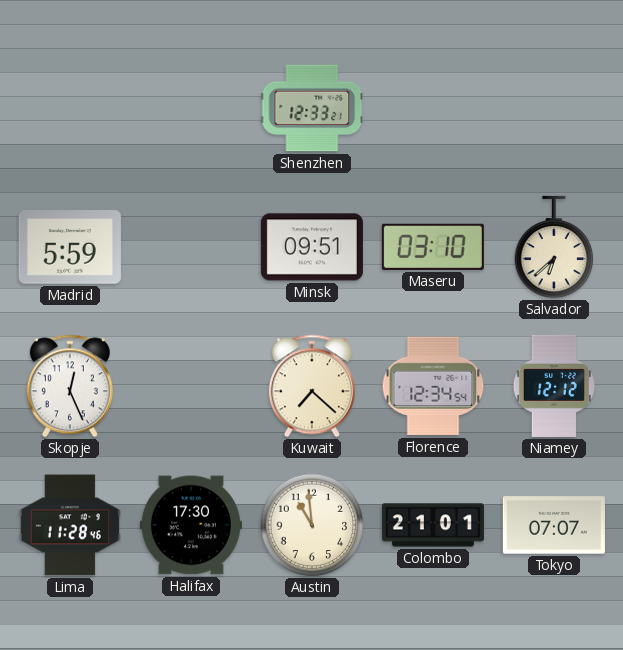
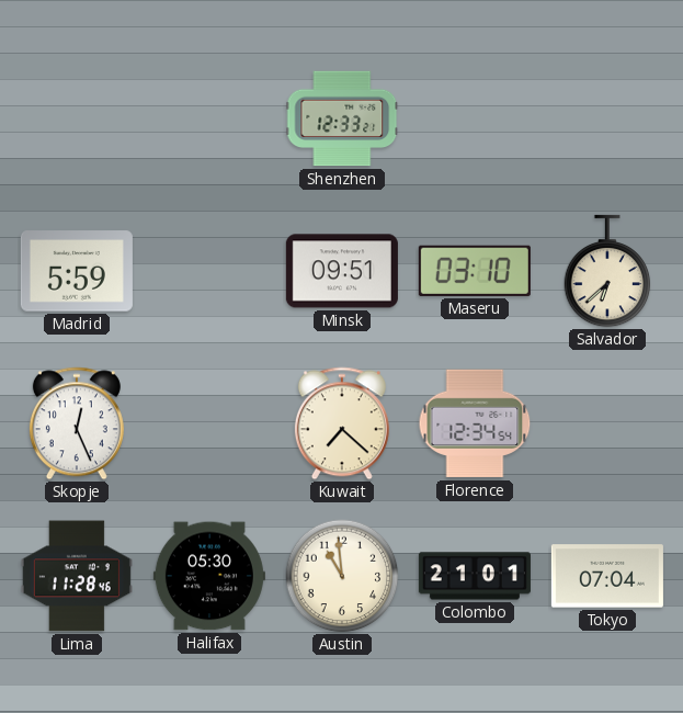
Niamey: 12:12 -> none
Halifax: 17:30 -> 05:30
Tokyo: 07:07 -> 07:04
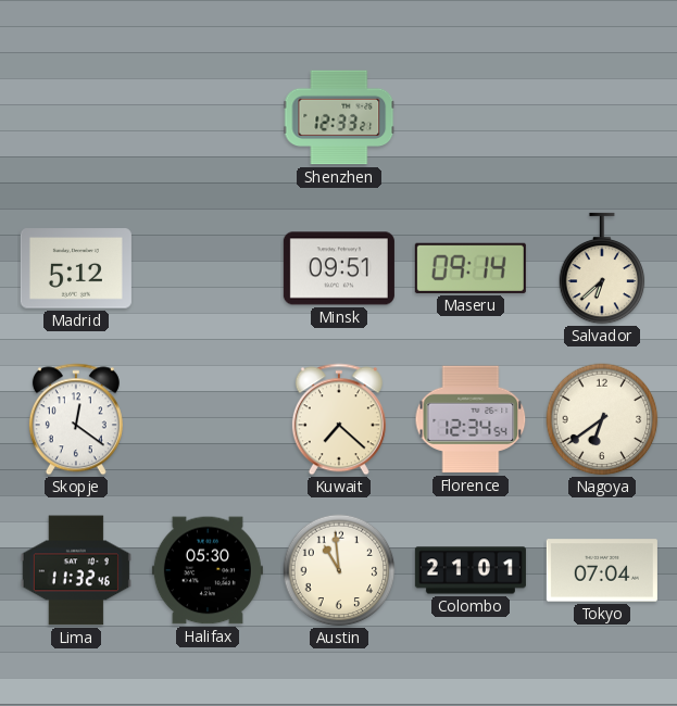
Madrid: 5:59 -> 5:12
Maseru: 03:10 -> 09:14
Skopje: 12:26 -> 12:21
Nagoya: none -> 6:39
Lima: 11:28 -> 11:32
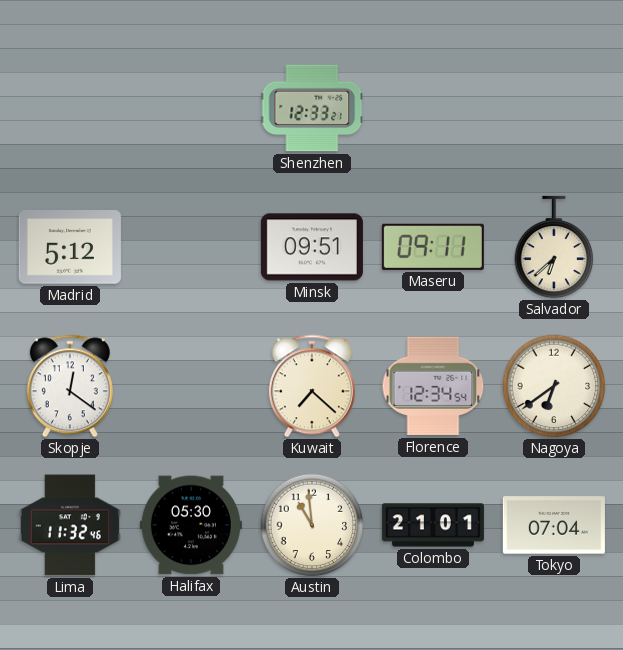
Maseru: 09:14 -> 09:11
